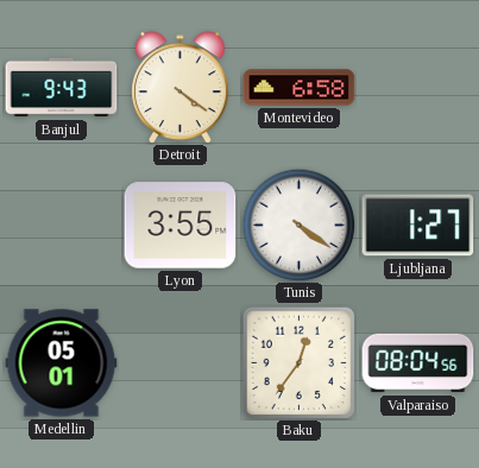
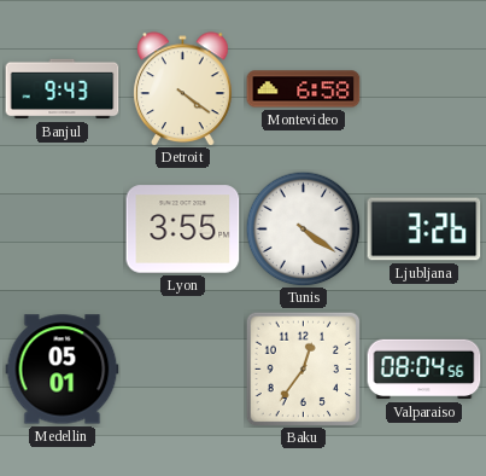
Ljubljana: 1:27 -> 3:26
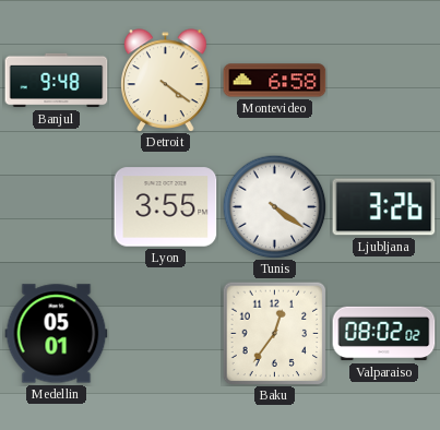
Banjul: 9:43 -> 9:48
Valparaiso: 08:04 -> 08:02
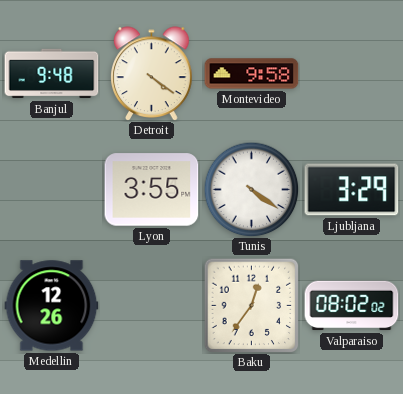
Montevideo: 6:58 -> 9:58
Ljubljana: 3:26 -> 3:29
Medellin: 05:01 -> 12:26
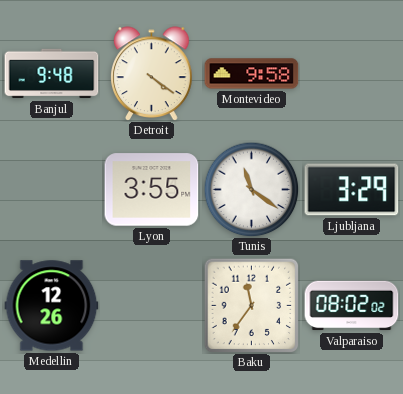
Tunis: 4:21 -> 11:21
Baku: 12:36 -> 11:36
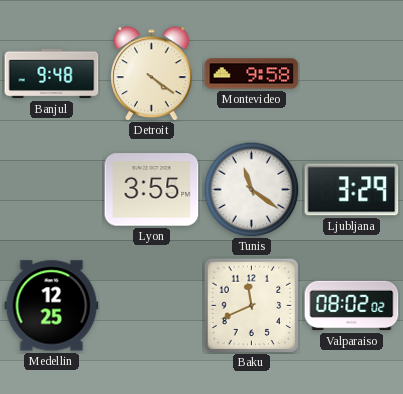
Medellin: 12:26 -> 12:25
Baku: 11:36 -> 11:41
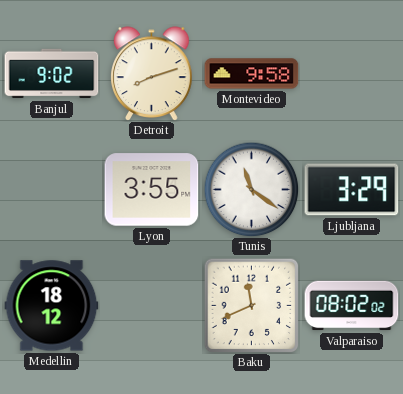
Banjul: 9:48 -> 9:02
Detroit: 4:21 -> 8:12
Medellin: 12:25 -> 18:12
